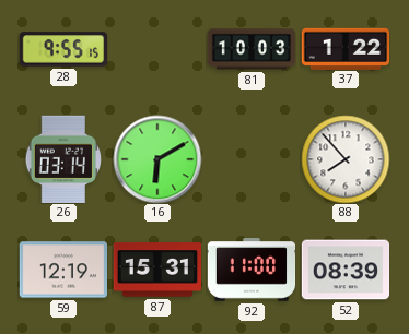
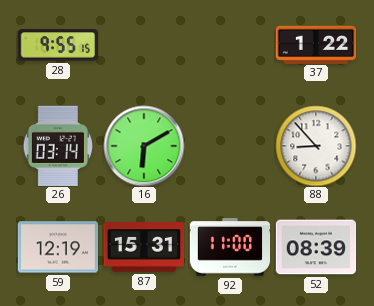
81: 10:03 -> none
88: 7:53 -> 8:53
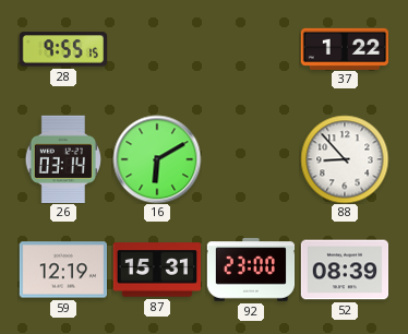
92: 11:00 -> 23:00
